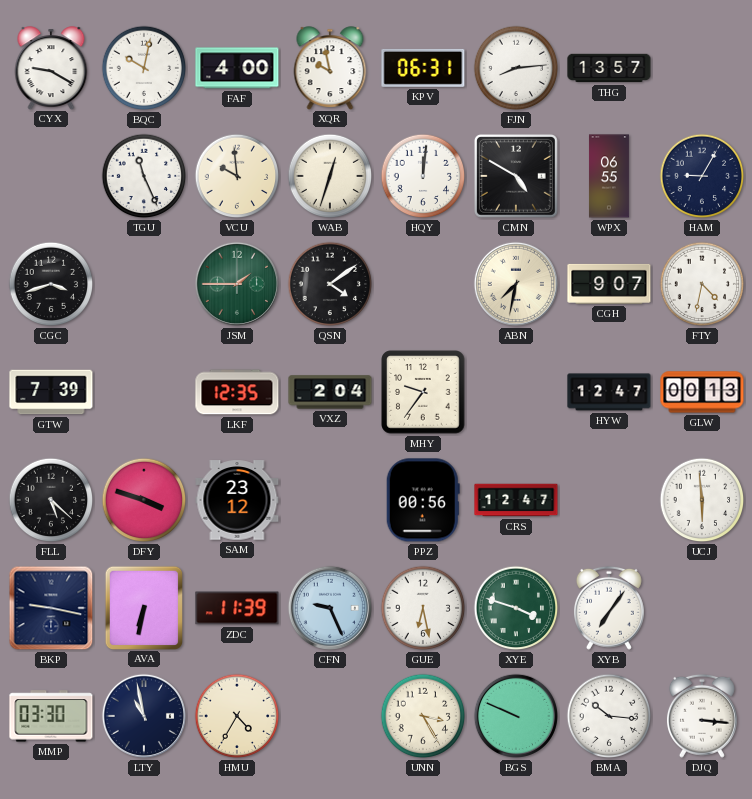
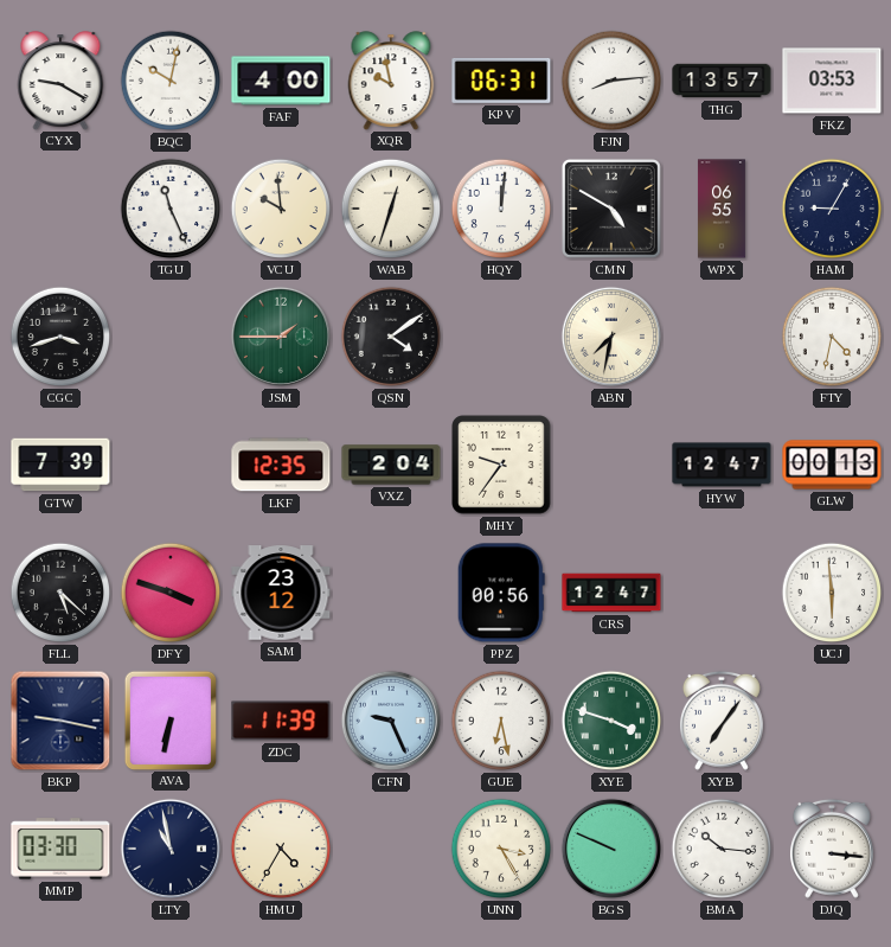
FKZ: none -> 03:53
CGH: 9:07 -> none
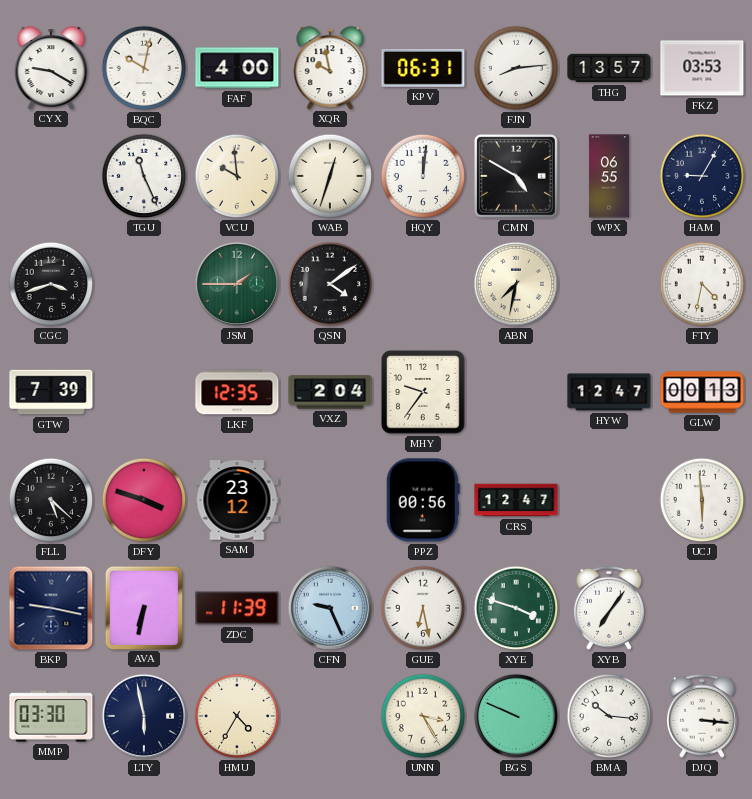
LTY: 10:58 -> 5:58
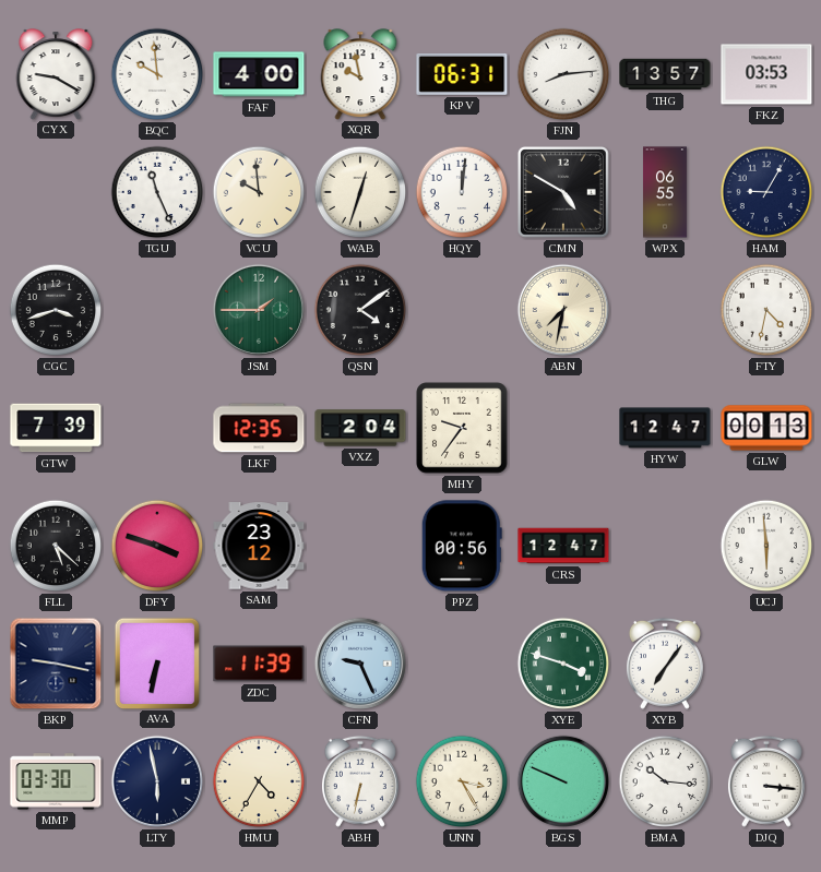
BQC: 10:02 -> 9:59
GUE: 6:28 -> none
ABH: none -> 6:32
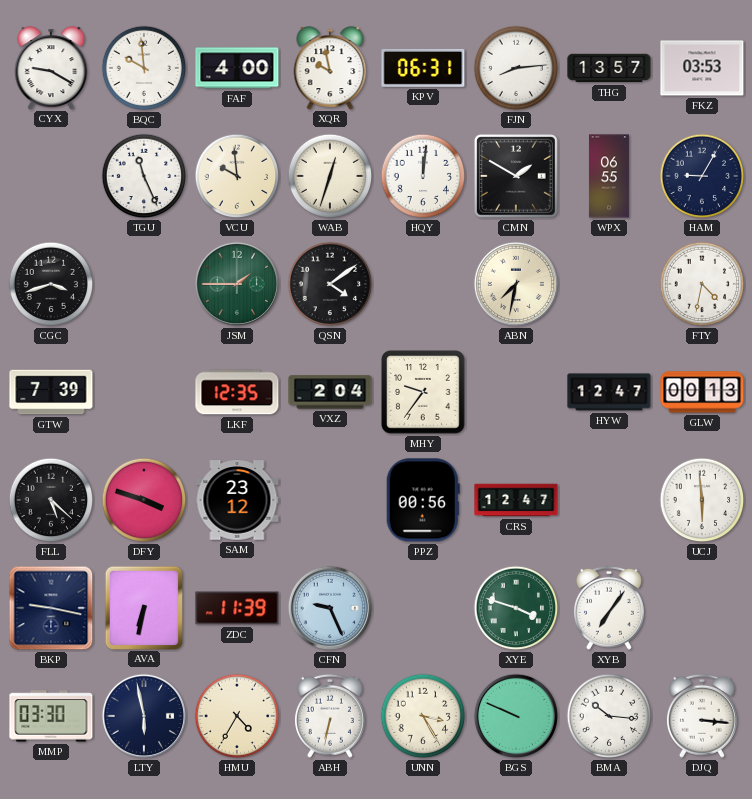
CMN: 4:50 -> 1:50
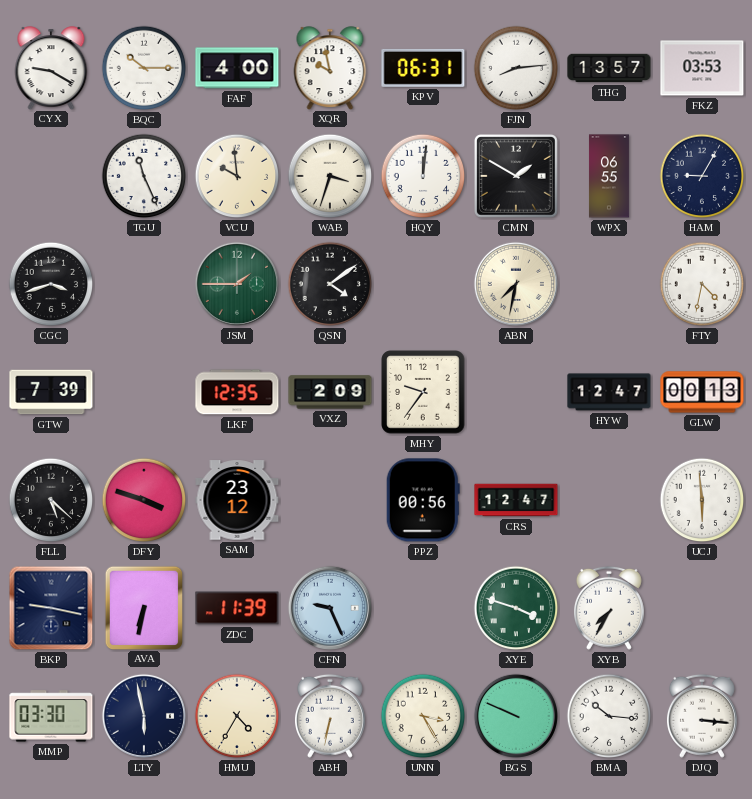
BQC: 9:59 -> 10:15
WAB: 12:33 -> 3:33
VXZ: 2:04 -> 2:09
XYB: 7:06 -> 7:35
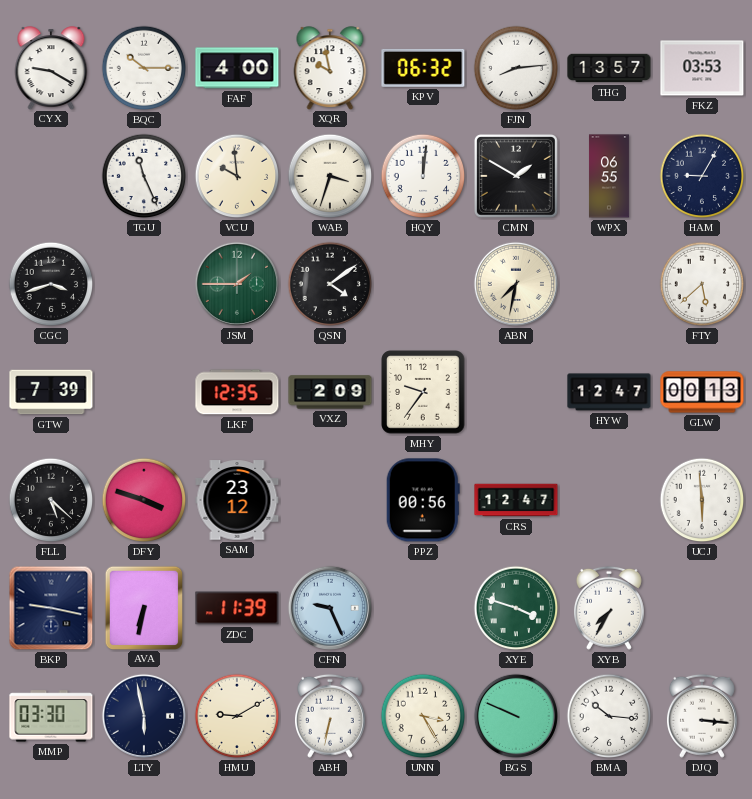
KPV: 06:31 -> 06:32
FTY: 4:32 -> 5:38
HMU: 4:35 -> 9:10
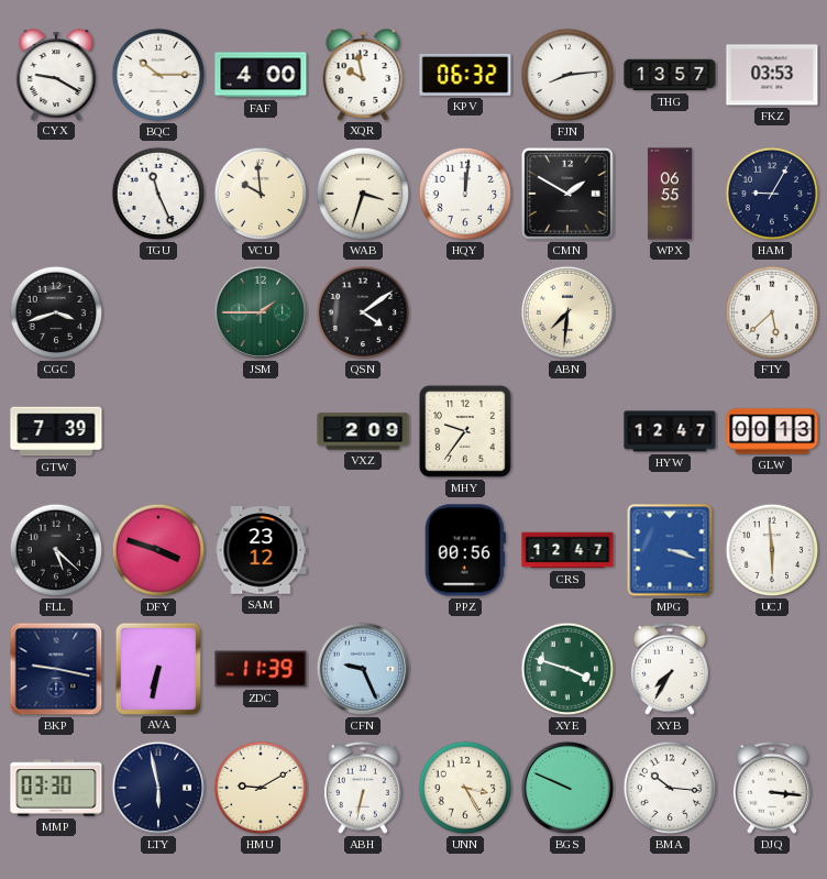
ABN: 7:32 -> 7:31
LKF: 12:35 -> none
MPG: none -> 3:18
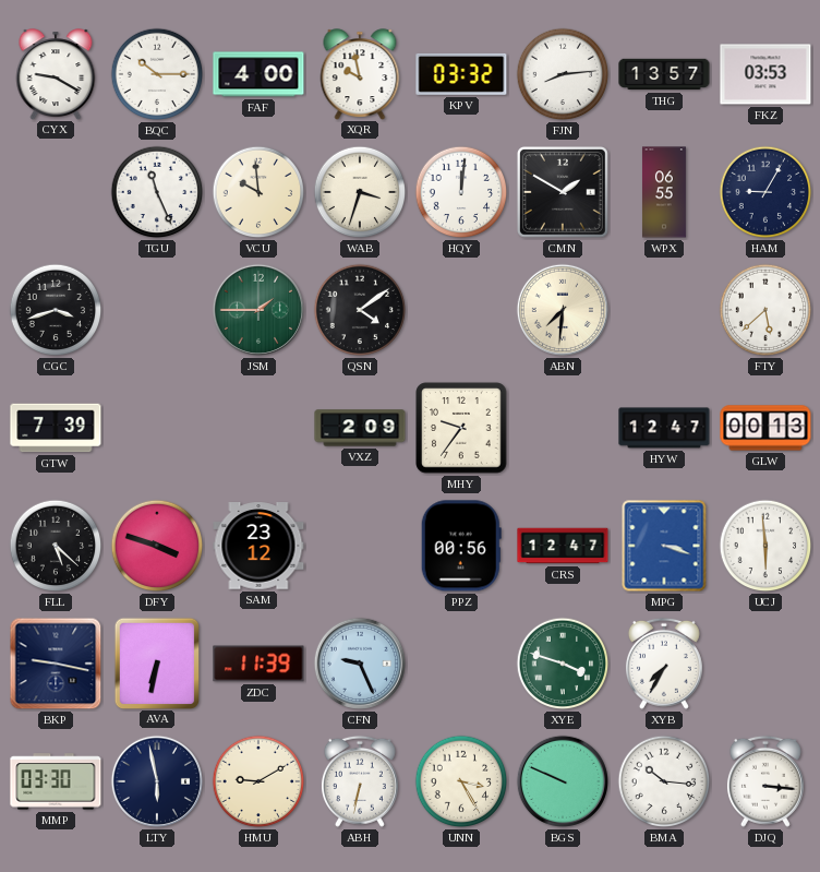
KPV: 06:32 -> 03:32
